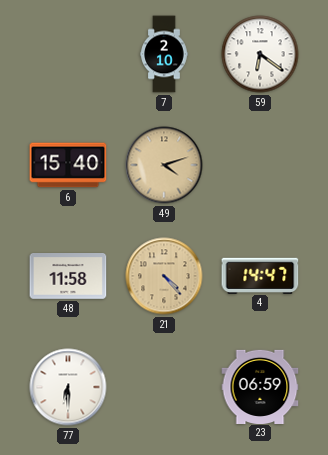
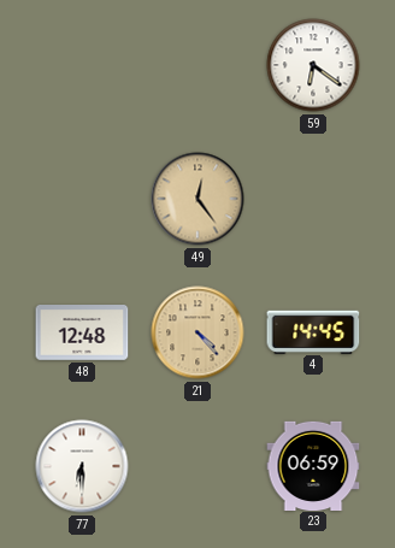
7: 2:10 -> none
6: 15:40 -> none
49: 4:12 -> 12:24
48: 11:58 -> 12:48
4: 14:47 -> 14:45
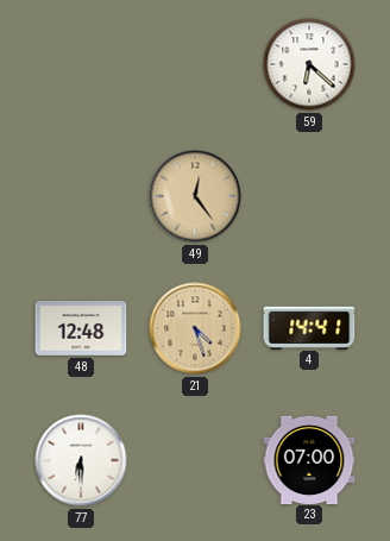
59: 6:21 -> 6:22
21: 4:23 -> 4:27
4: 14:45 -> 14:41
23: 06:59 -> 07:00
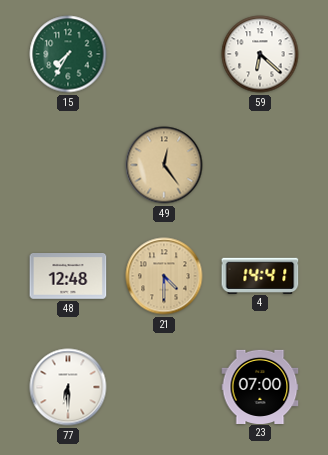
15: none -> 7:35
21: 4:27 -> 4:30
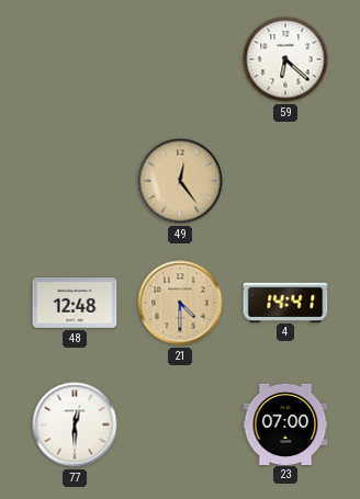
15: 7:35 -> none
77: 6:30 -> 12:30
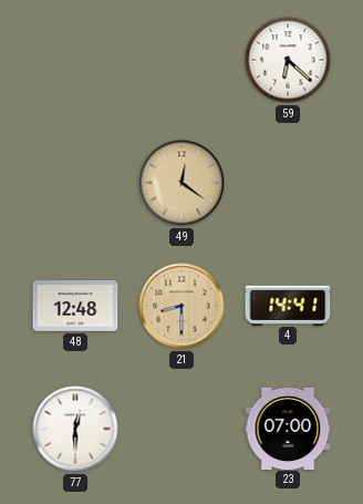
49: 12:24 -> 12:21
21: 4:30 -> 8:30
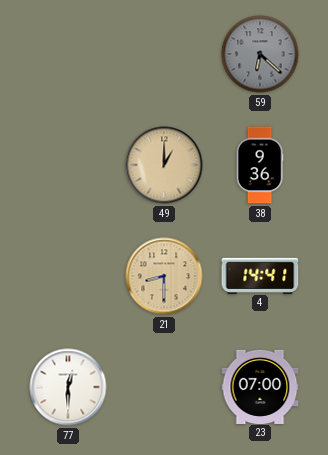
59 dial: white -> grey
49: 12:21 -> 1:00
38: none -> 9:36
48: 12:48 -> none
